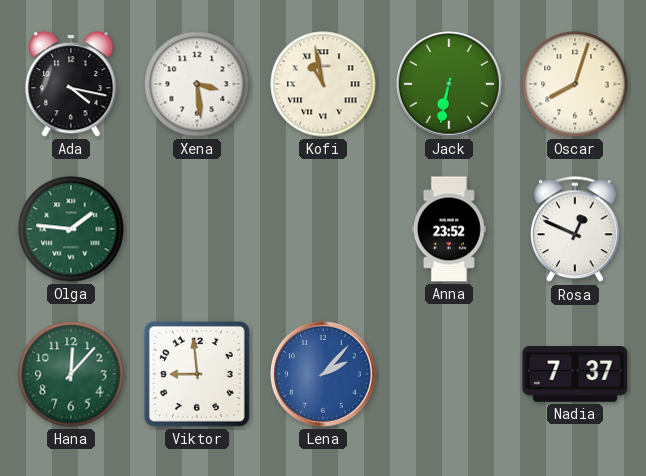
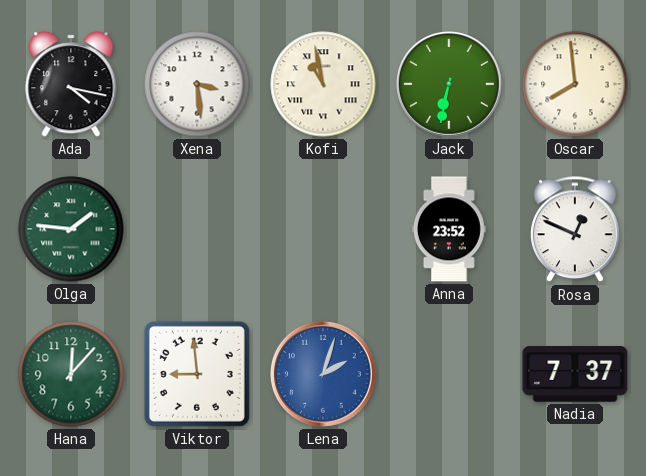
Oscar: 8:03 -> 7:59
Lena: 2:07 -> 2:03
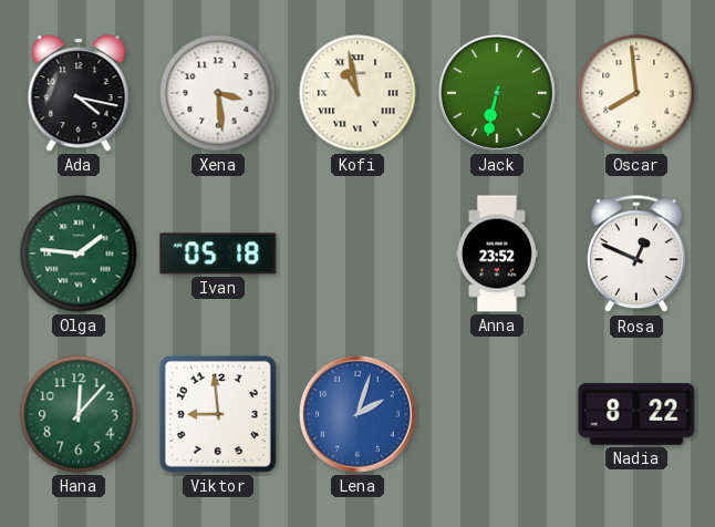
Ivan: none -> 05:18
Nadia: 7:37 -> 8:22
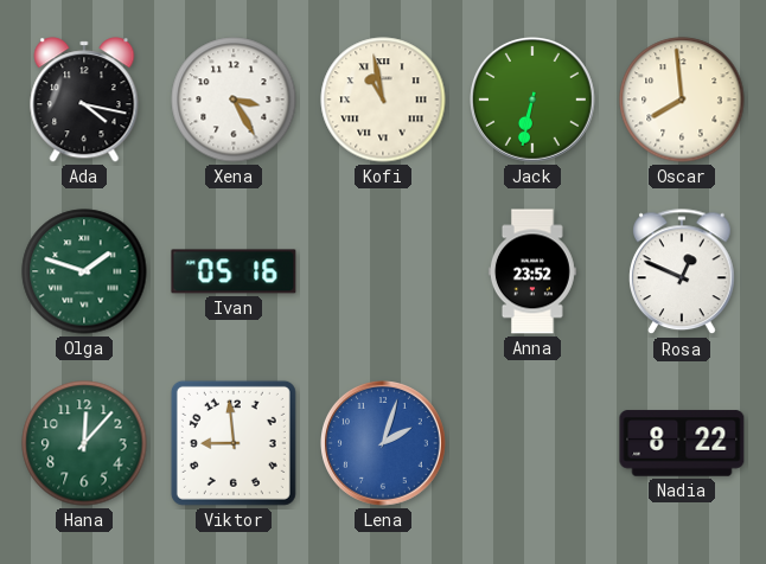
Xena: 3:29 -> 3:25
Olga: 1:46 -> 1:48
Ivan: 05:18 -> 05:16
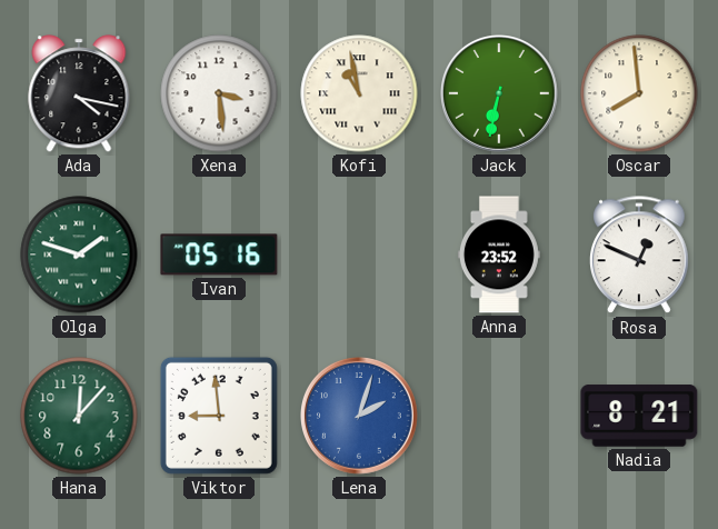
Xena: 3:25 -> 3:29
Nadia: 8:22 -> 8:21
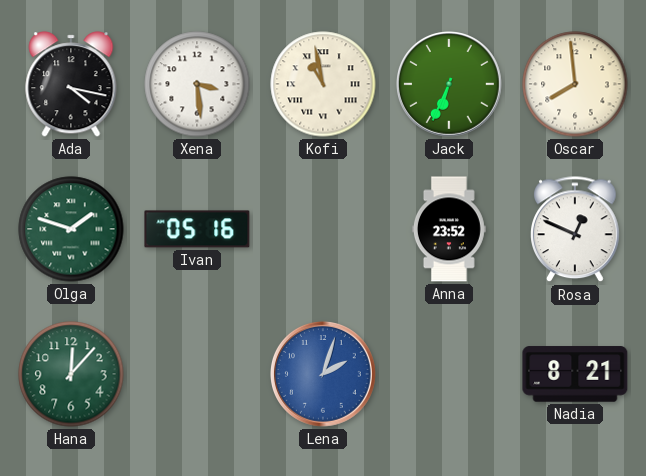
Jack: 6:32 -> 6:34
Viktor: 8:59 -> none
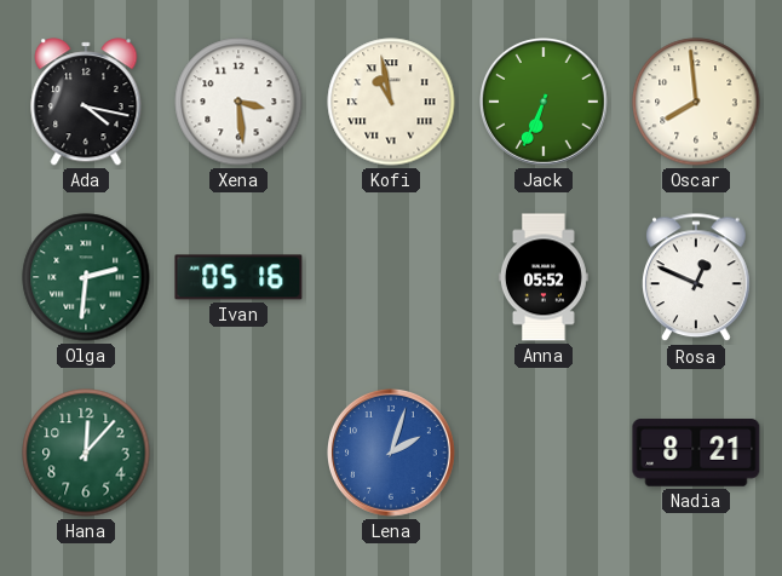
Olga: 1:48 -> 2:31
Anna: 23:52 -> 05:52
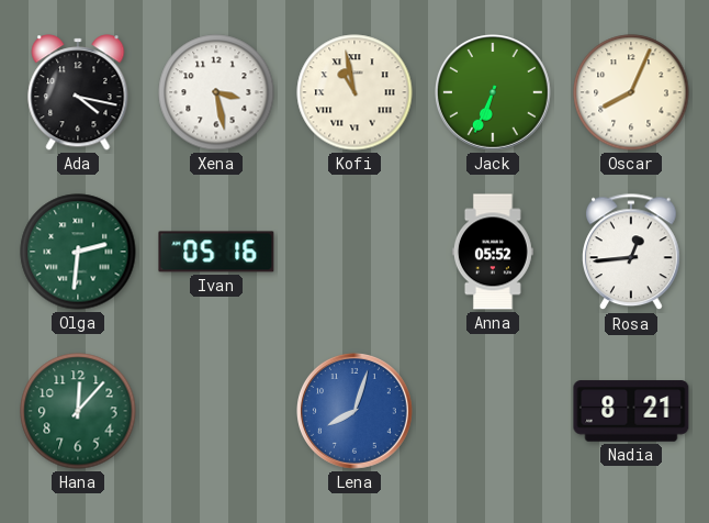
Xena: 3:29 -> 3:28
Oscar: 7:59 -> 8:04
Rosa: 12:49 -> 12:44
Lena: 2:03 -> 8:03
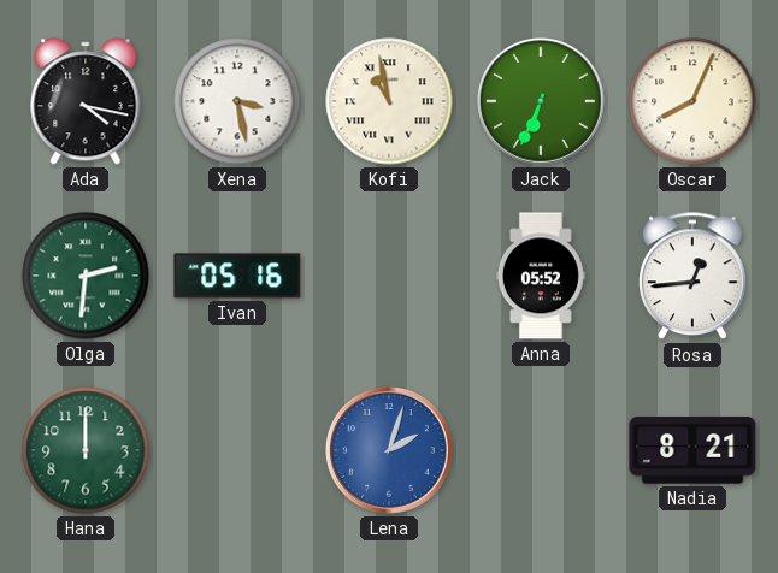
Hana: 12:07 -> 12:00
Lena: 8:03 -> 2:03
